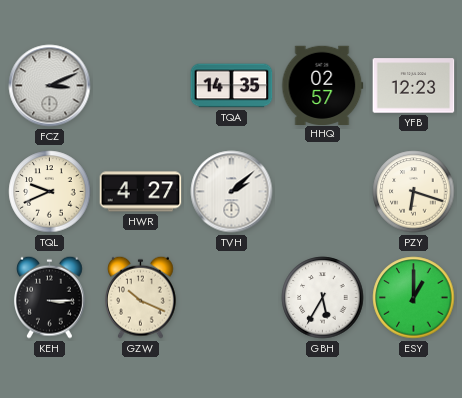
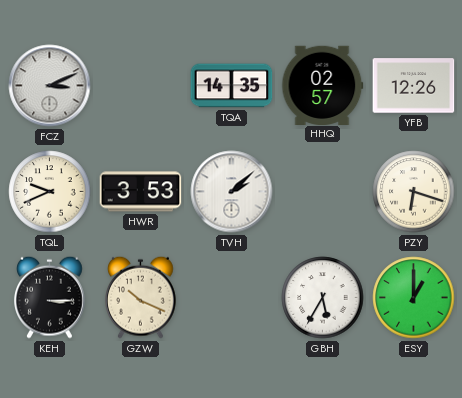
YFB: 12:23 -> 12:26
HWR: 4:27 -> 3:53
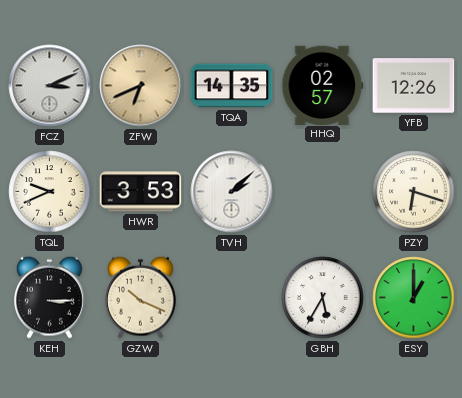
ZFW: none -> 6:41
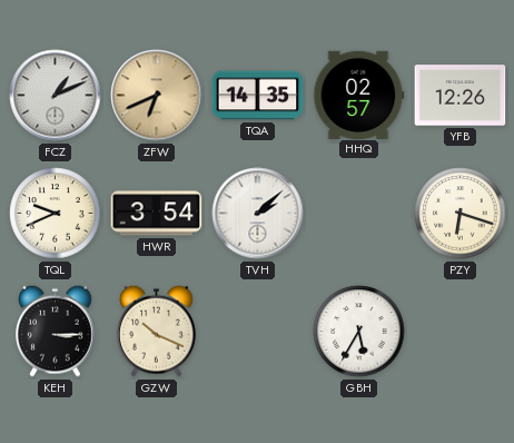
FCZ: 3:11 -> 1:11
HWR: 3:53 -> 3:54
ESY: 1:00 -> none
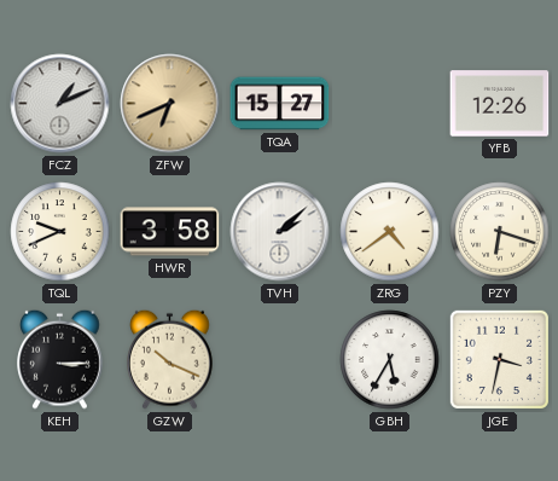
TQA: 14:35 -> 15:27
HHQ: 02:57 -> none
HWR: 3:54 -> 3:58
ZRG: none -> 4:39
JGE: none -> 3:32
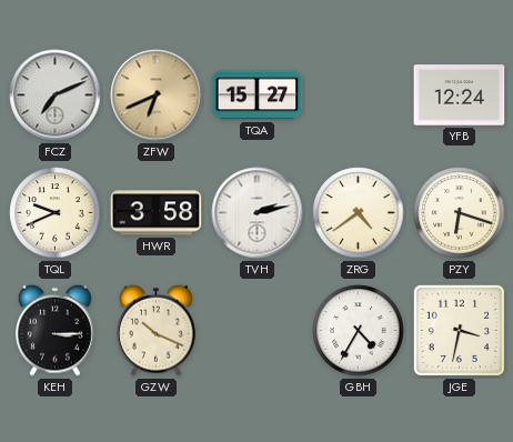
FCZ: 1:11 -> 7:11
YFB: 12:26 -> 12:24
TVH: 2:08 -> 2:13
GBH: 5:35 -> 4:35
